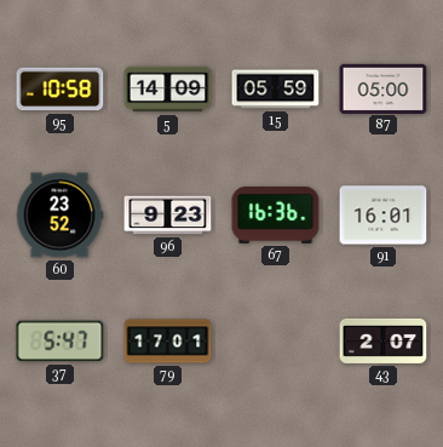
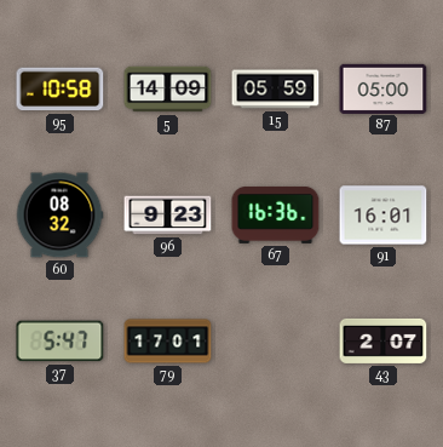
60: 23:52 -> 08:32
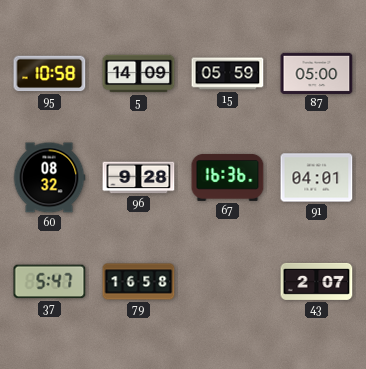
96: 9:23 -> 9:28
91: 16:01 -> 04:01
79: 17:01 -> 16:58
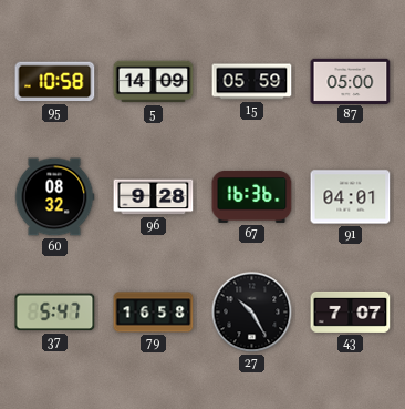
27: none -> 10:25
43: 2:07 -> 7:07
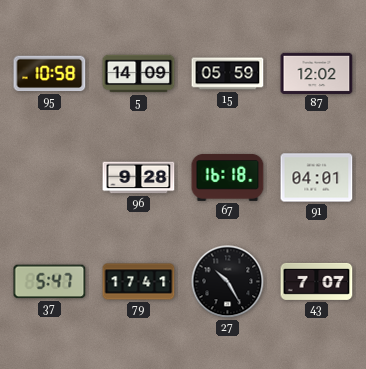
87: 05:00 -> 12:02
60: 08:32 -> none
67: 16:36 -> 16:18
79: 16:58 -> 17:41
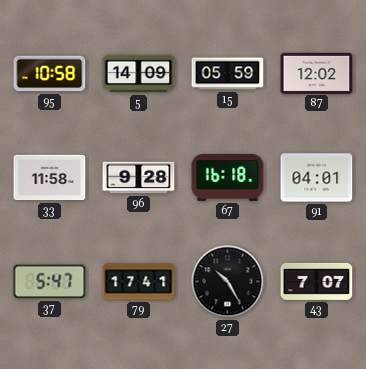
33: none -> 11:58
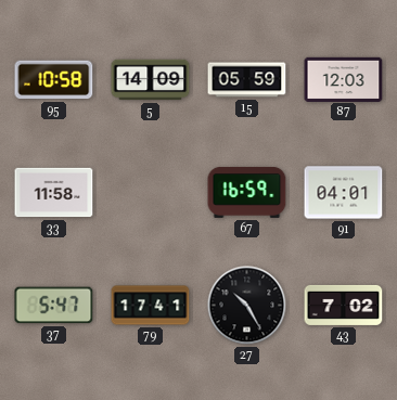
87: 12:02 -> 12:03
96: 9:28 -> none
67: 16:18 -> 16:59
43: 7:07 -> 7:02
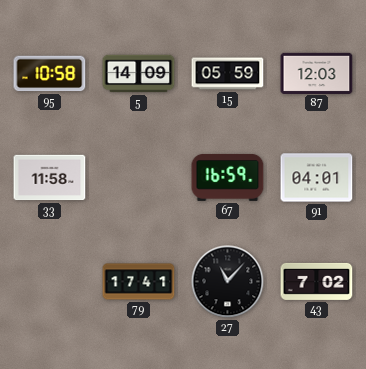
37: 5:47 -> none
27: 10:25 -> 11:07
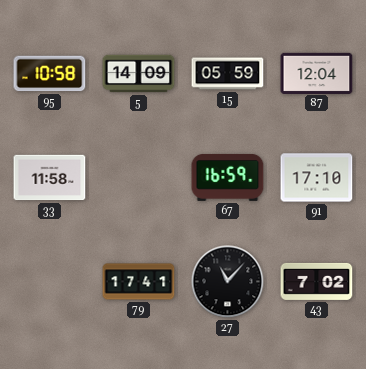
87: 12:03 -> 12:04
91: 04:01 -> 17:10
